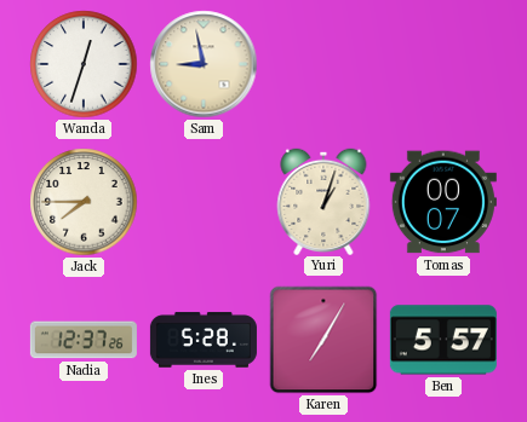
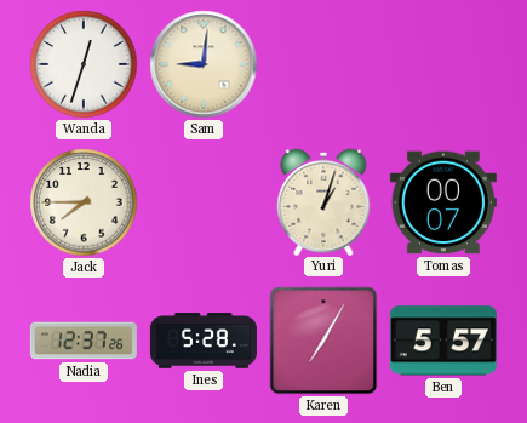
Sam: 8:58 -> 9:01
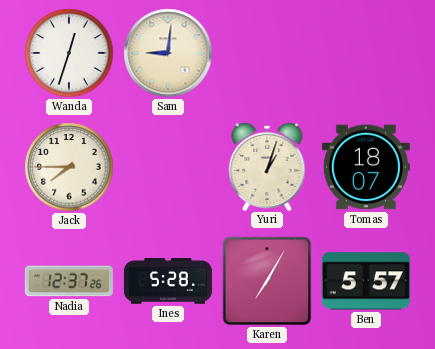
Tomas: 00:07 -> 18:07
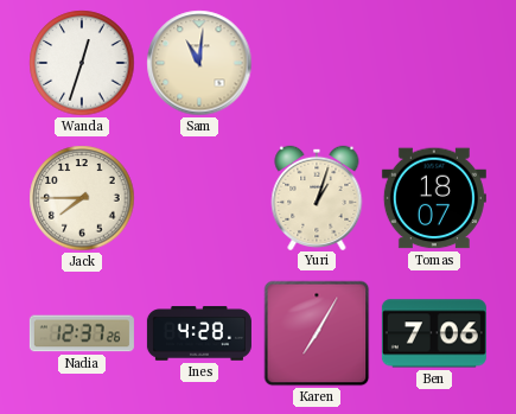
Sam: 9:01 -> 11:01
Ines: 5:28 -> 4:28
Ben: 5:57 -> 7:06
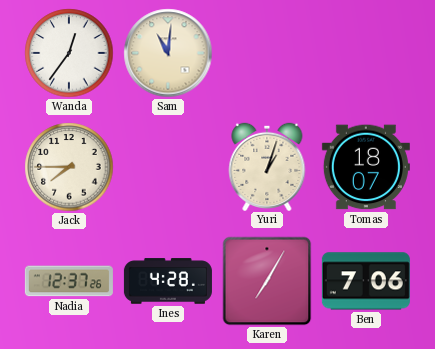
Wanda: 12:33 -> 12:36
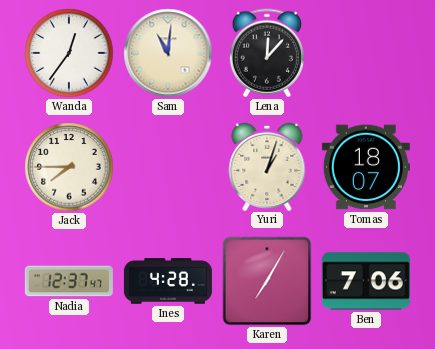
Lena: none -> 12:07
Nadia: 12:37:26 -> 12:37:47
